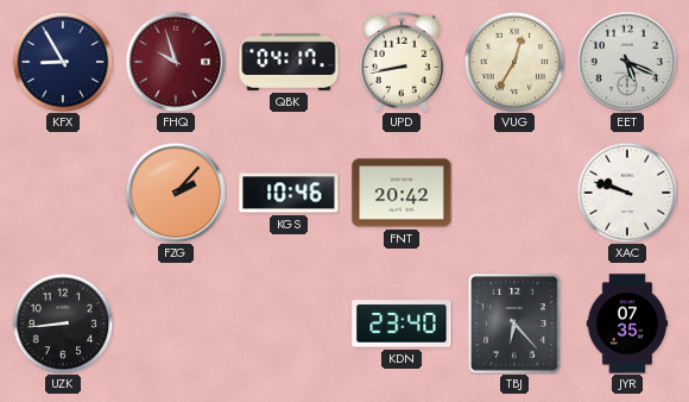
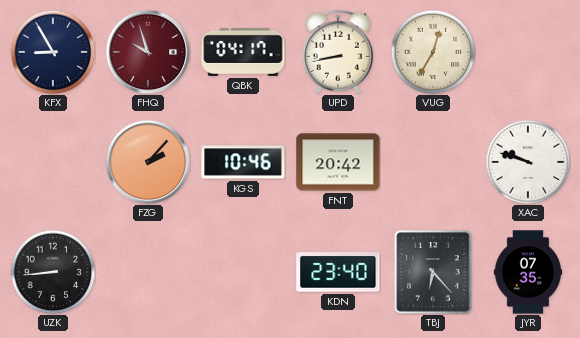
EET: 5:19 -> none
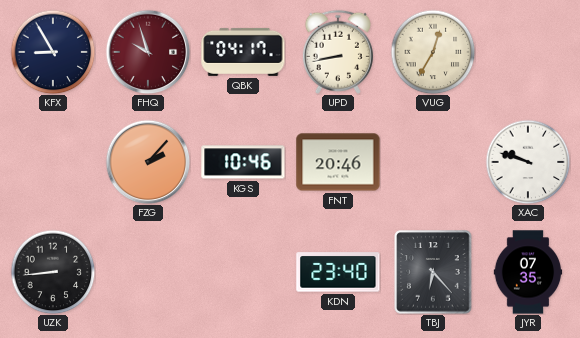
FNT: 20:42 -> 20:46
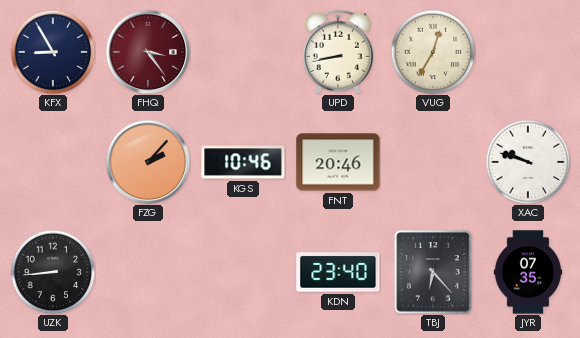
FHQ: 9:57 -> 3:24
QBK: 04:17 -> none
